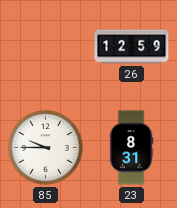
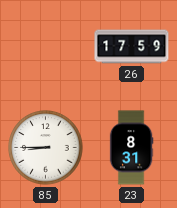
26: 12:59 -> 17:59
85: 9:45 -> 8:45
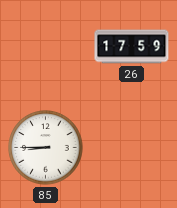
23: 8:31 -> none
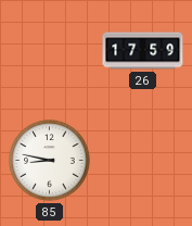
85: 8:45 -> 8:47
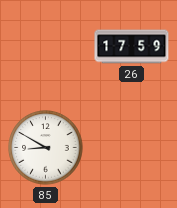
85: 8:47 -> 8:50
